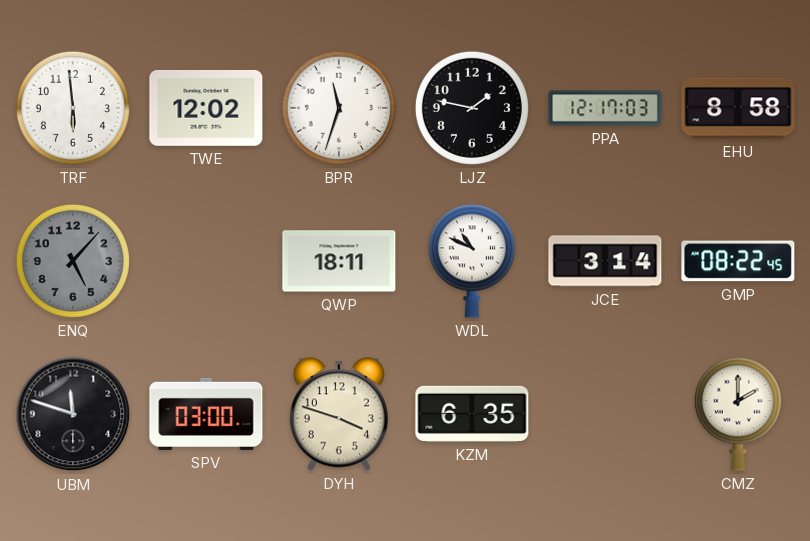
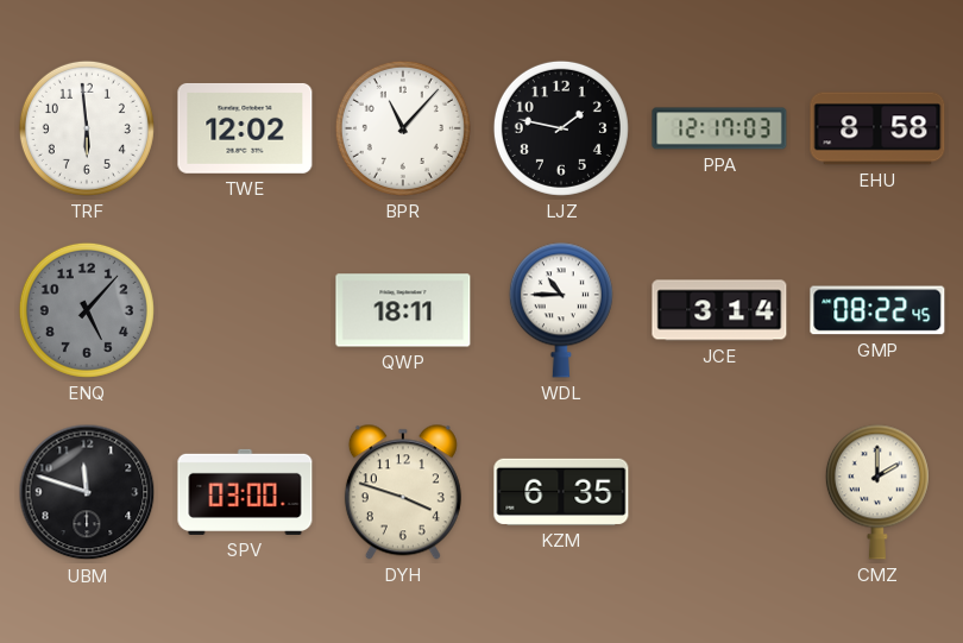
BPR: 11:33 -> 11:07
WDL: 10:49 -> 10:45
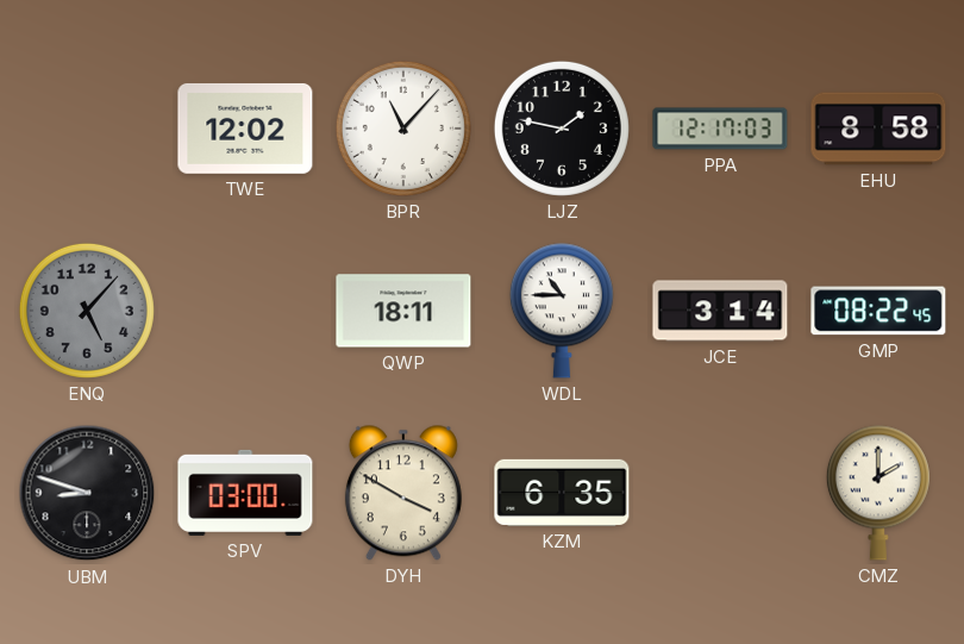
TRF: 5:59 -> none
UBM: 11:48 -> 8:48
DYH: 3:48 -> 3:50
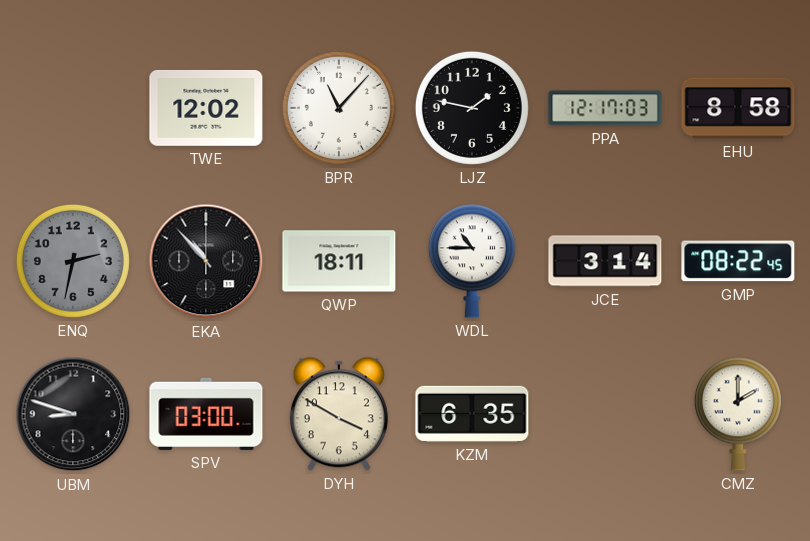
ENQ: 5:07 -> 2:32
EKA: none -> 10:53
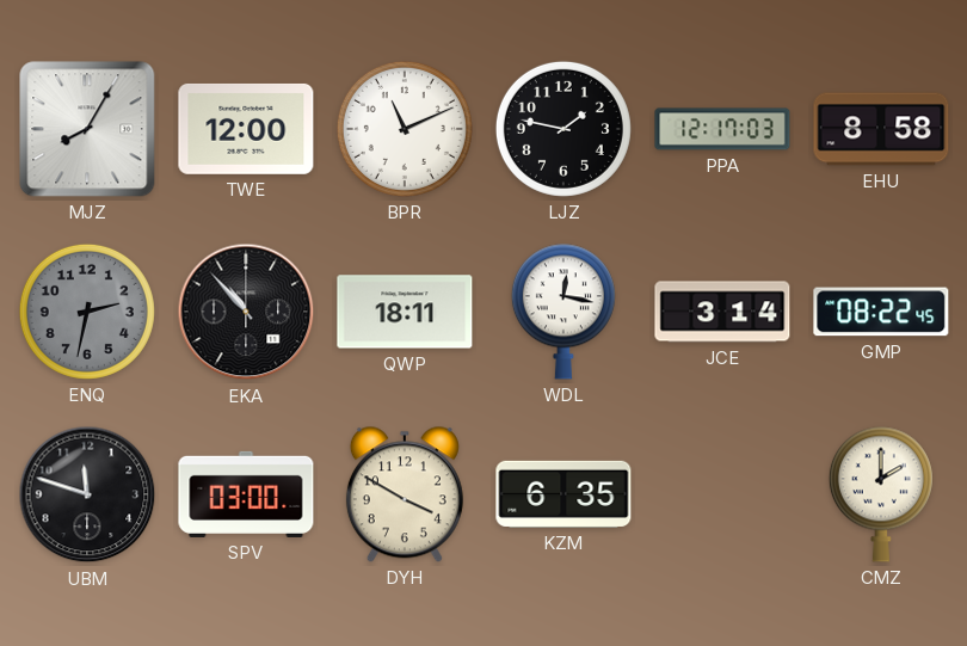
MJZ: none -> 8:05
TWE: 12:02 -> 12:00
BPR: 11:07 -> 11:11
WDL: 10:45 -> 12:17
UBM: 8:48 -> 11:48
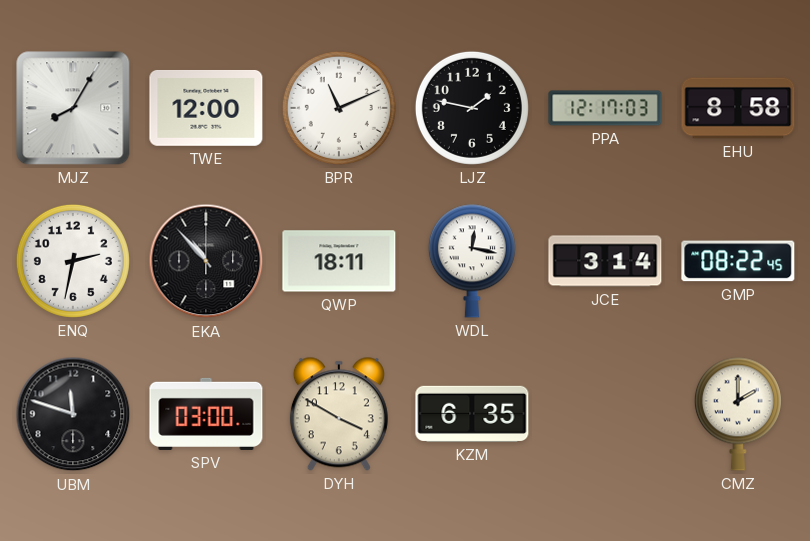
ENQ dial: grey -> white
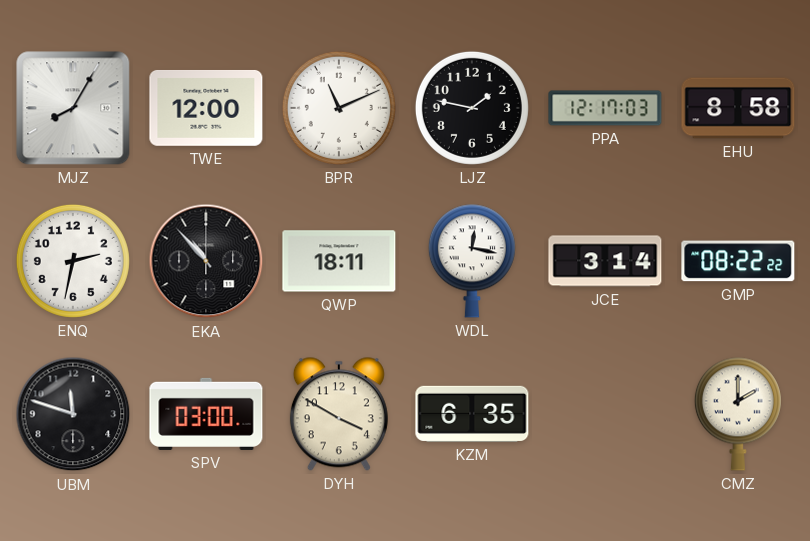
GMP: 08:22:45 -> 08:22:22
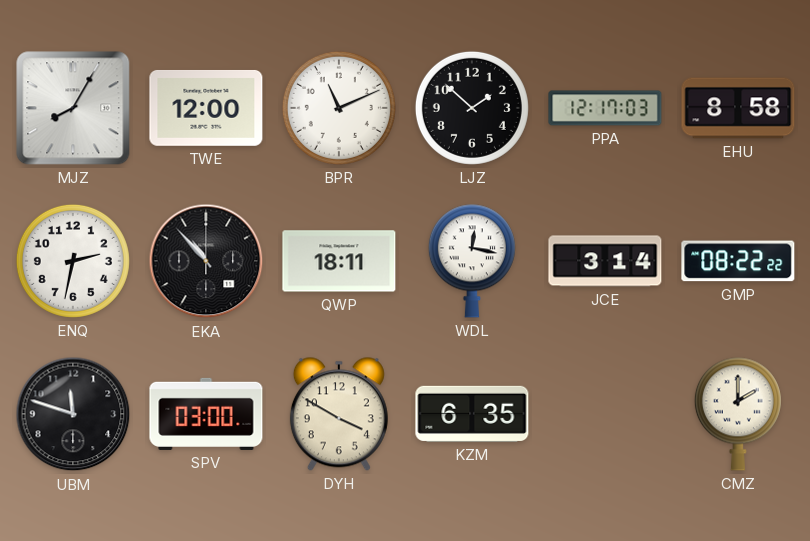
LJZ: 1:47 -> 1:52
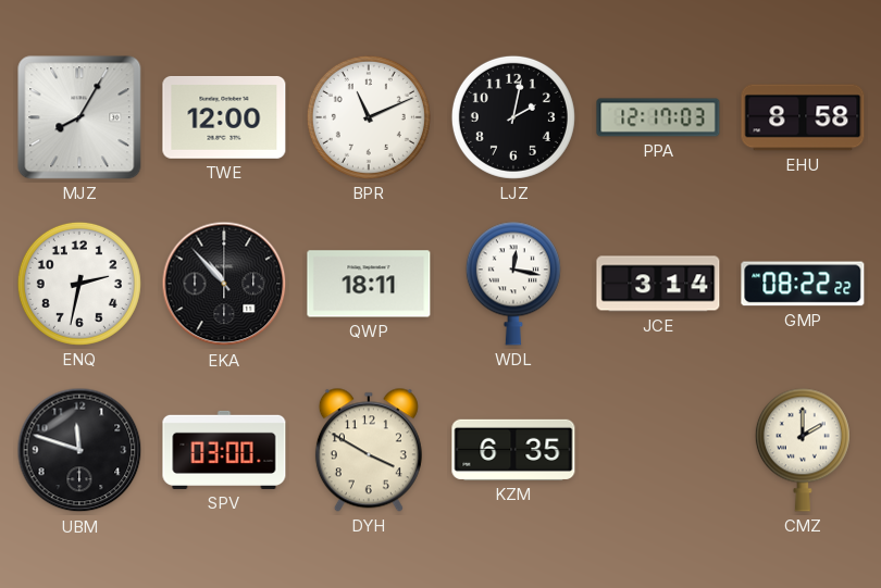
LJZ: 1:52 -> 2:02
